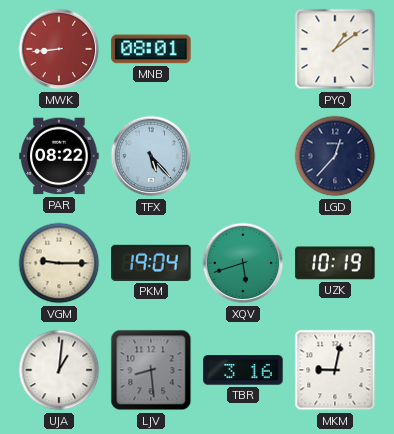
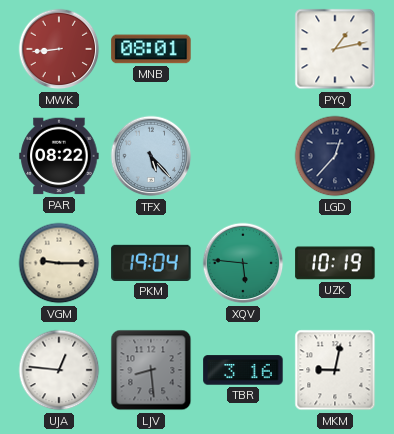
PYQ: 1:09 -> 1:13
XQV: 5:42 -> 5:46
UJA: 1:01 -> 12:46
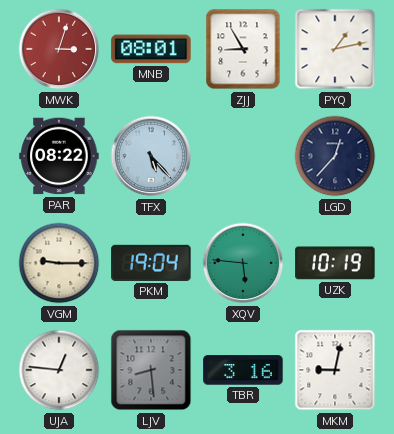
MWK: 8:44 -> 3:03
ZJJ: none -> 8:55
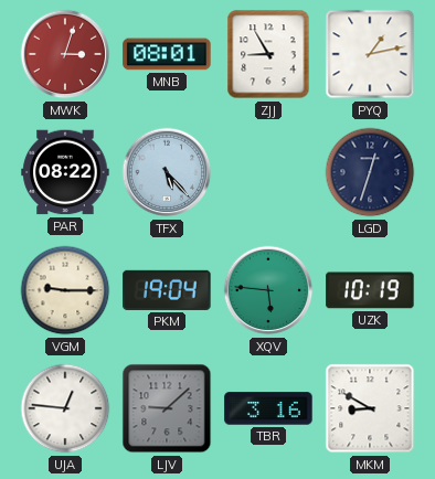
LGD: 12:37 -> 12:33
LJV: 8:29 -> 9:08
MKM: 9:02 -> 8:50
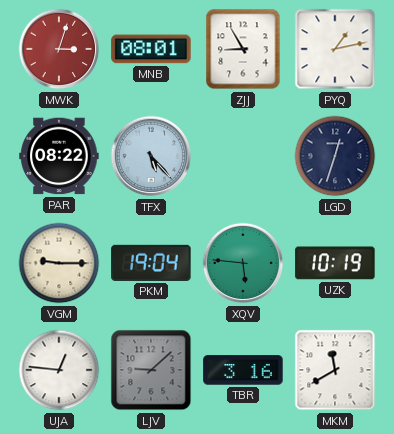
MKM: 8:50 -> 11:40
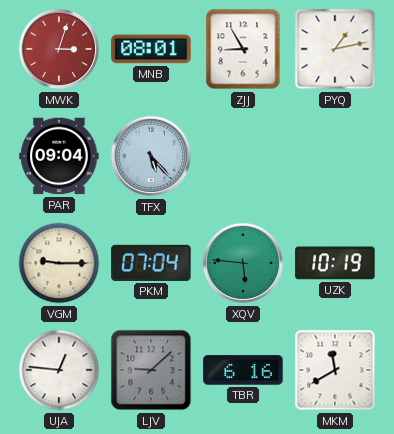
PAR: 08:22 -> 09:04
LGD: 12:33 -> none
PKM: 19:04 -> 07:04
TBR: 3:16 -> 6:16
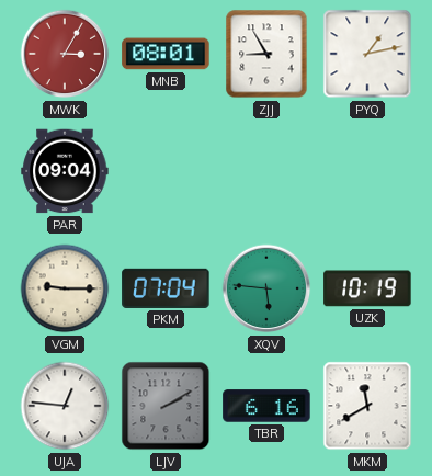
MWK: 3:03 -> 3:05
TFX: 5:23 -> none
LJV: 9:08 -> 2:10
